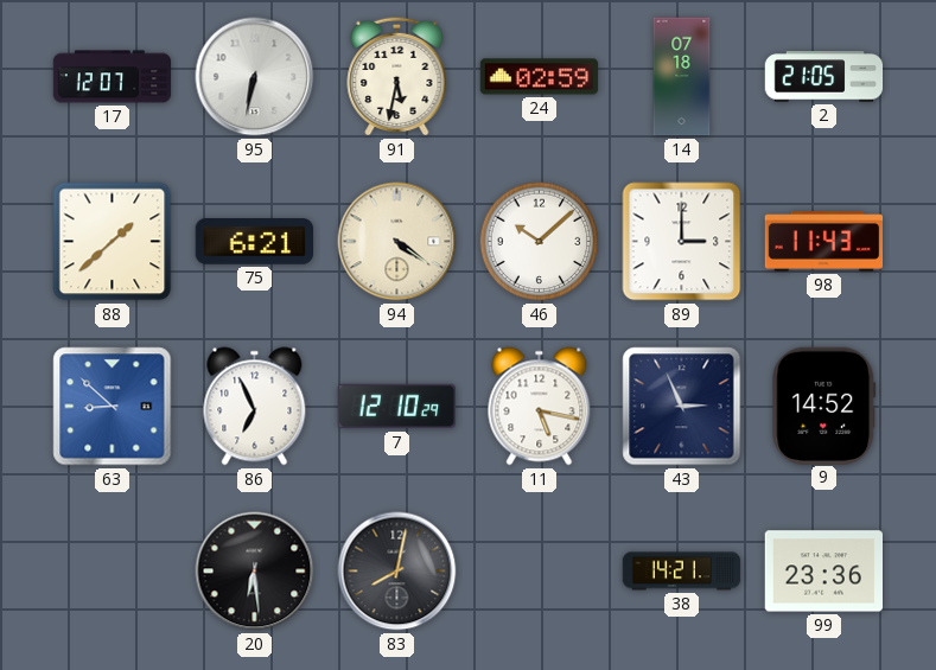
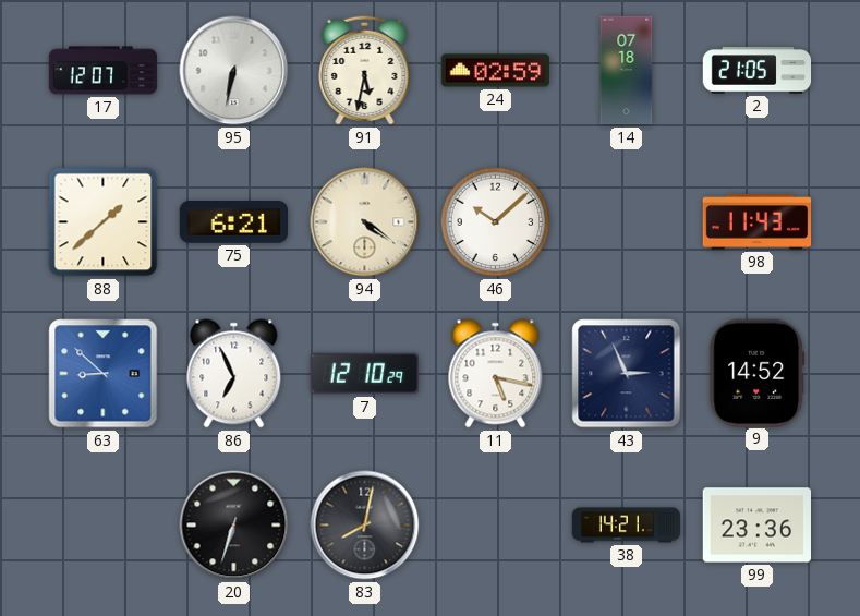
89: 3:00 -> none
20: 6:29 -> 6:33
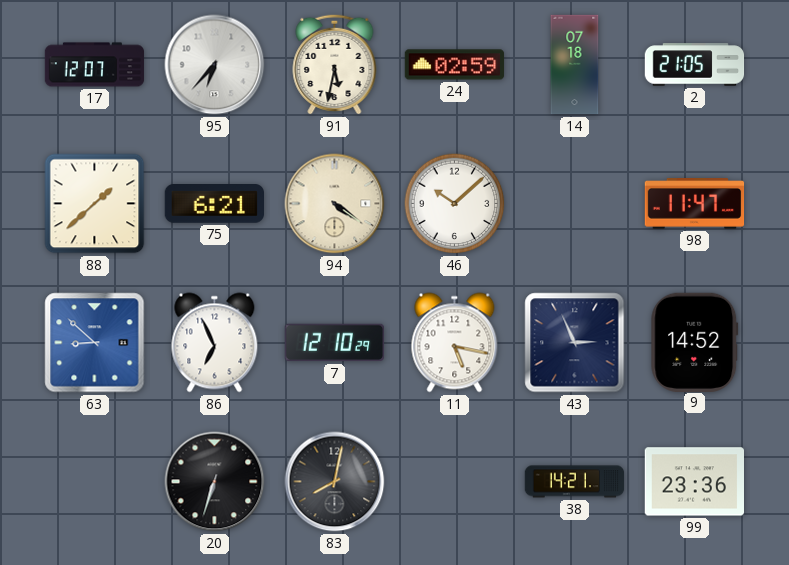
95: 6:32 -> 6:37
98: 11:43 -> 11:47
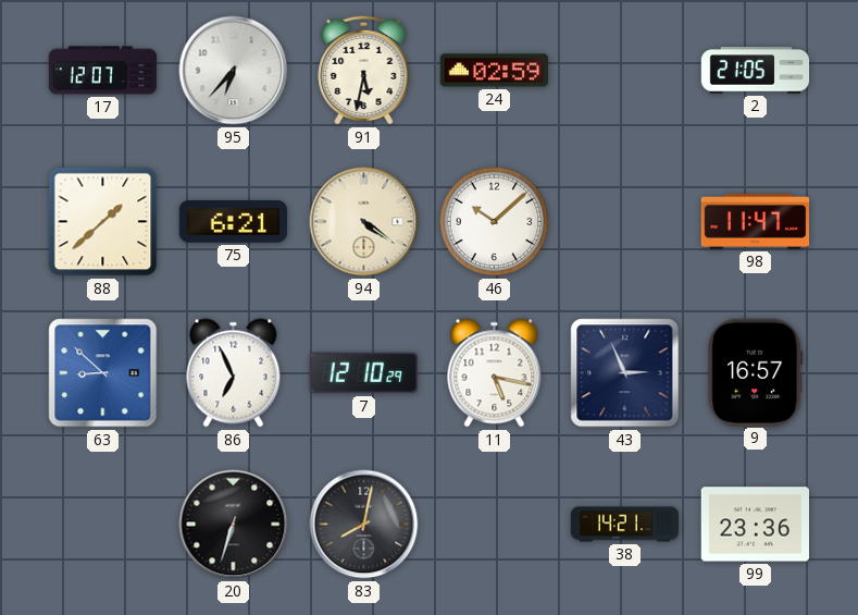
14: 07:18 -> none
9: 14:52 -> 16:57
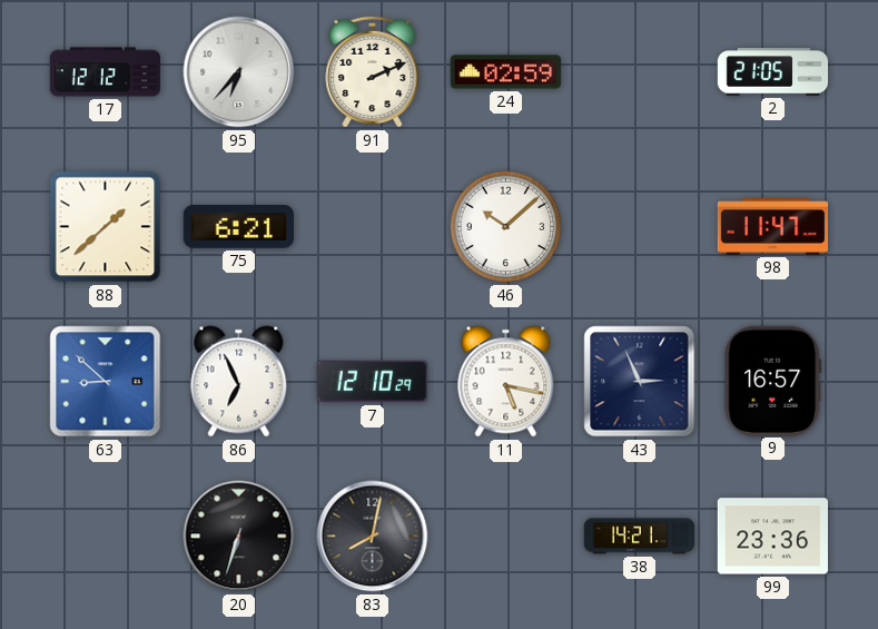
17: 12:07 -> 12:12
91: 5:32 -> 2:11
94: 4:21 -> none
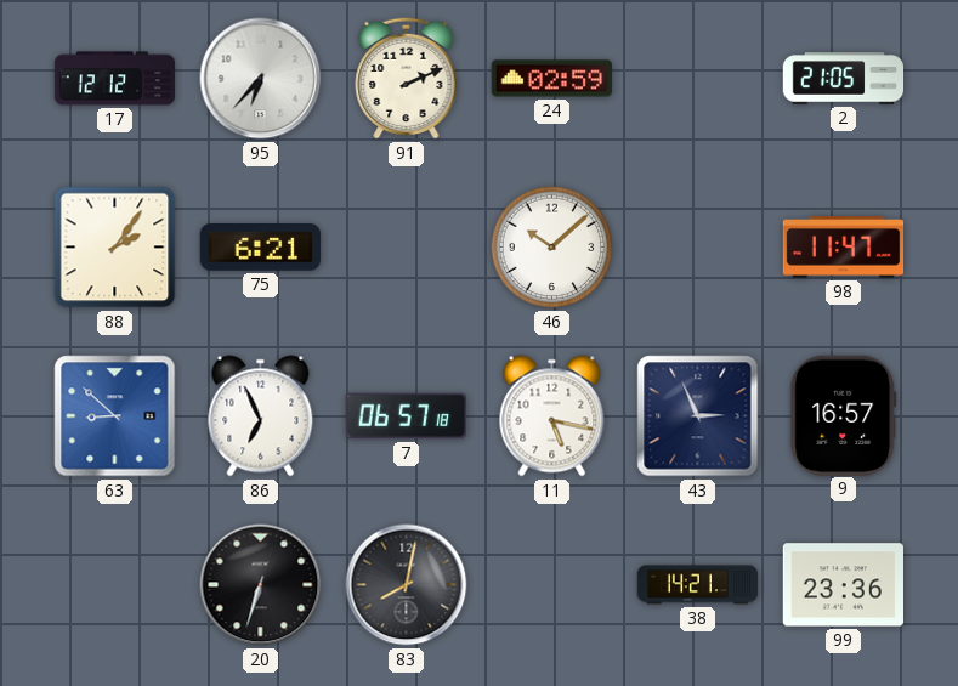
88: 1:38 -> 2:06
7: 12:10 -> 06:57
